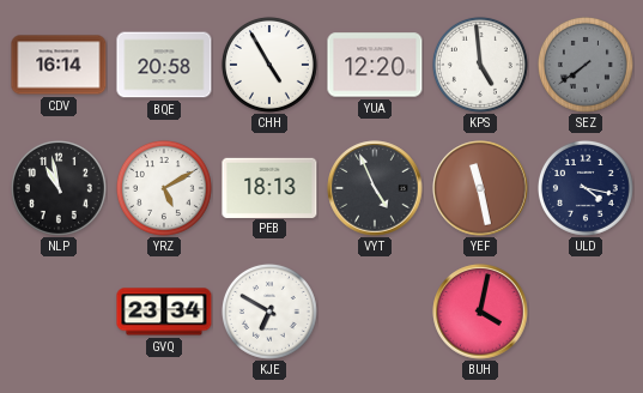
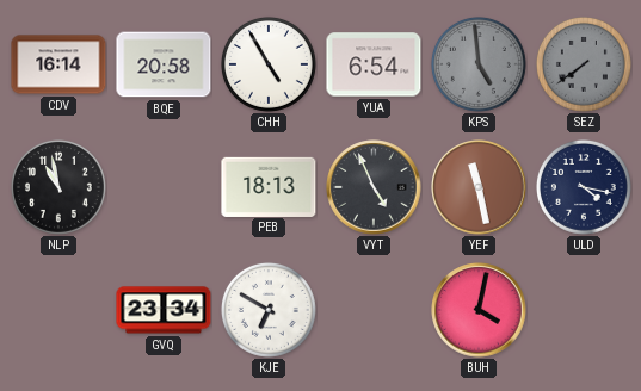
YUA: 12:20 -> 6:54
KPS dial: white -> grey
YRZ: 5:10 -> none
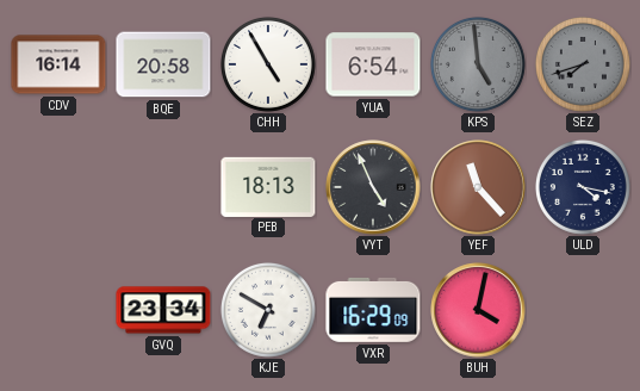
SEZ: 7:39 -> 7:42
NLP: 10:58 -> none
YEF: 11:28 -> 11:23
VXR: none -> 16:29
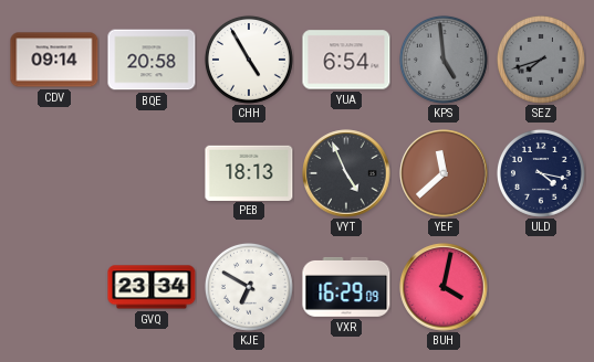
CDV: 16:14 -> 09:14
YEF: 11:23 -> 11:38
